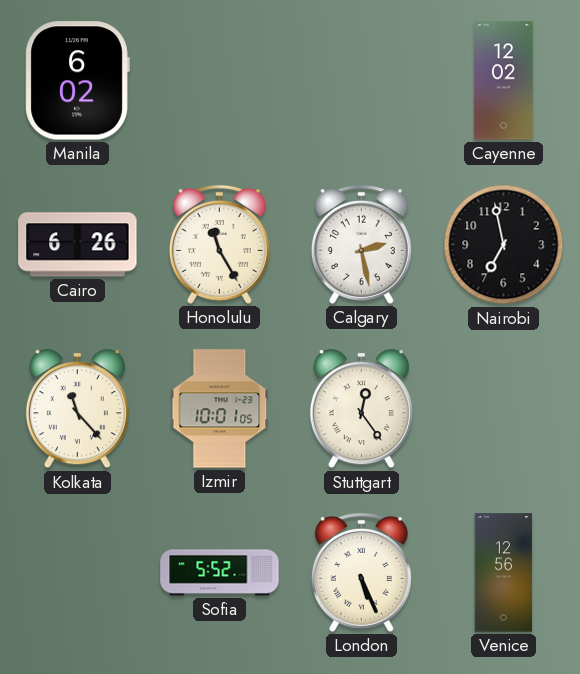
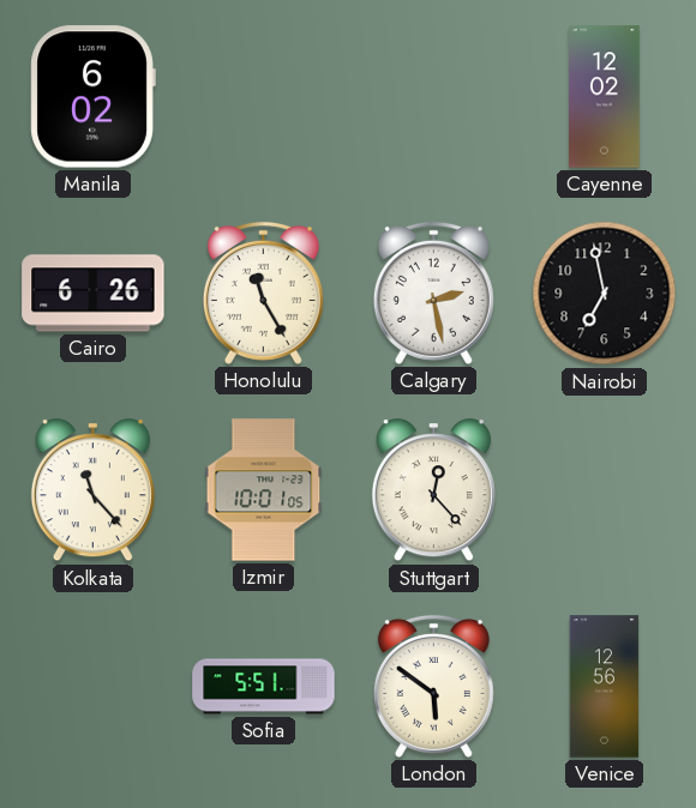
Stuttgart: 12:24 -> 12:23
Sofia: 5:52 -> 5:51
London: 5:26 -> 5:51
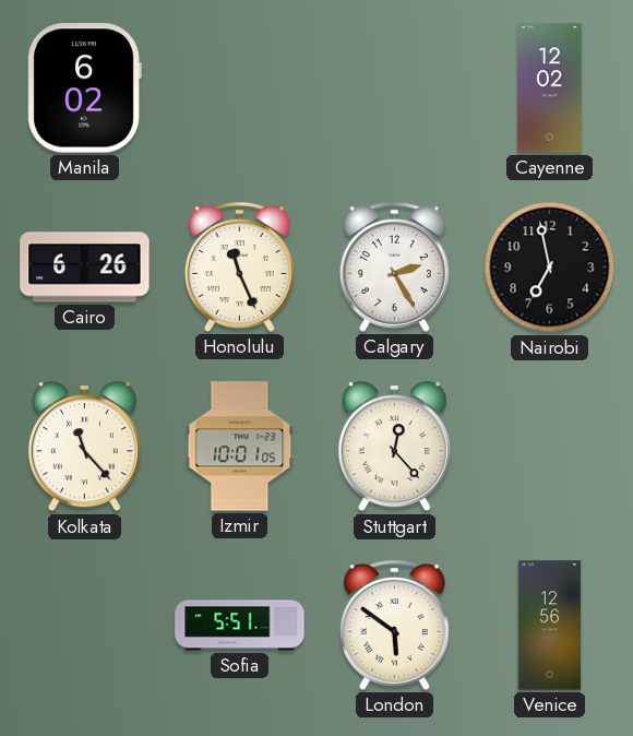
Honolulu: 11:25 -> 11:26
Calgary: 2:28 -> 2:25
